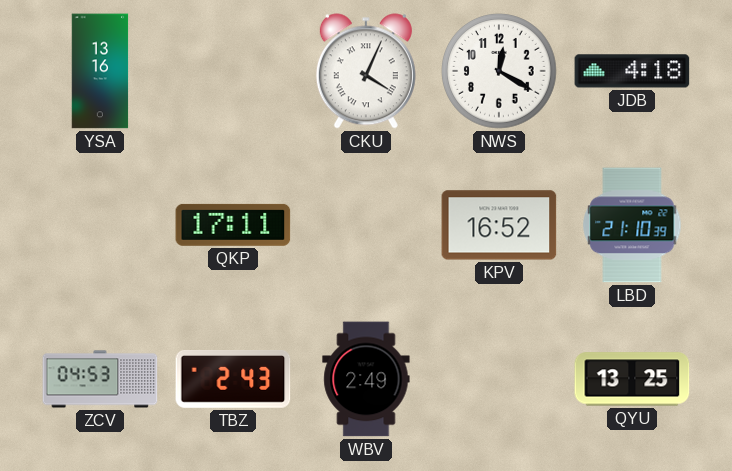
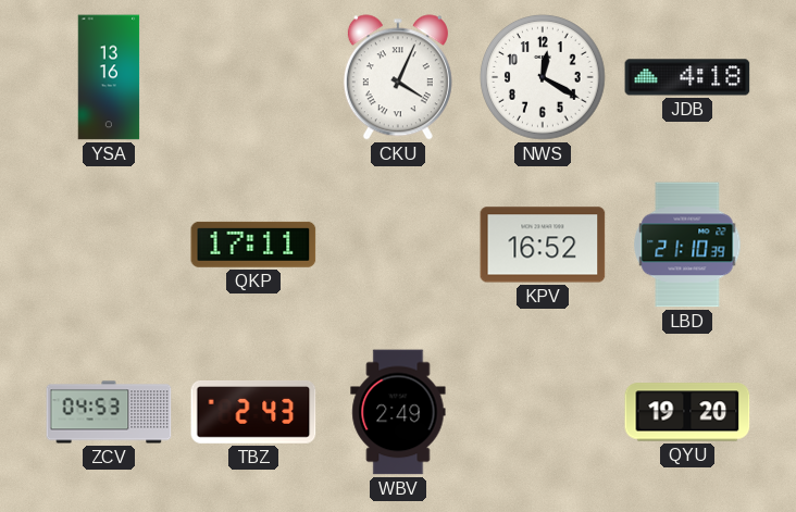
QYU: 13:25 -> 19:20
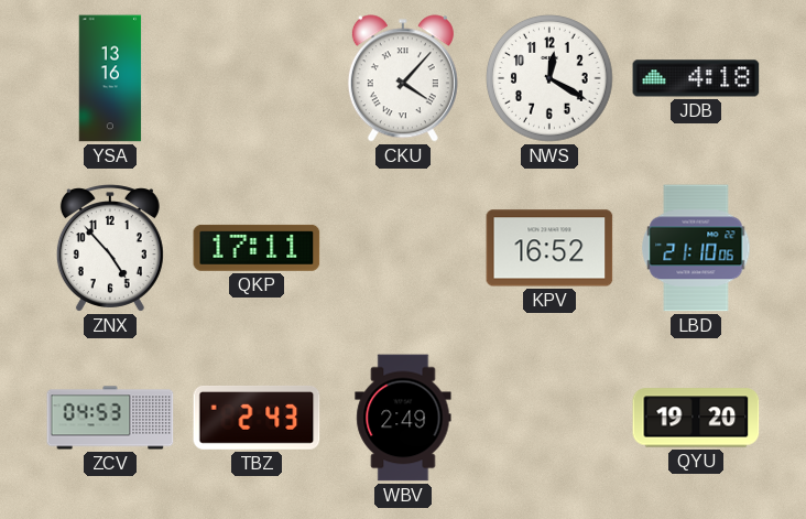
CKU: 4:04 -> 4:07
ZNX: none -> 4:53
LBD: 21:10:39 -> 21:10:06
